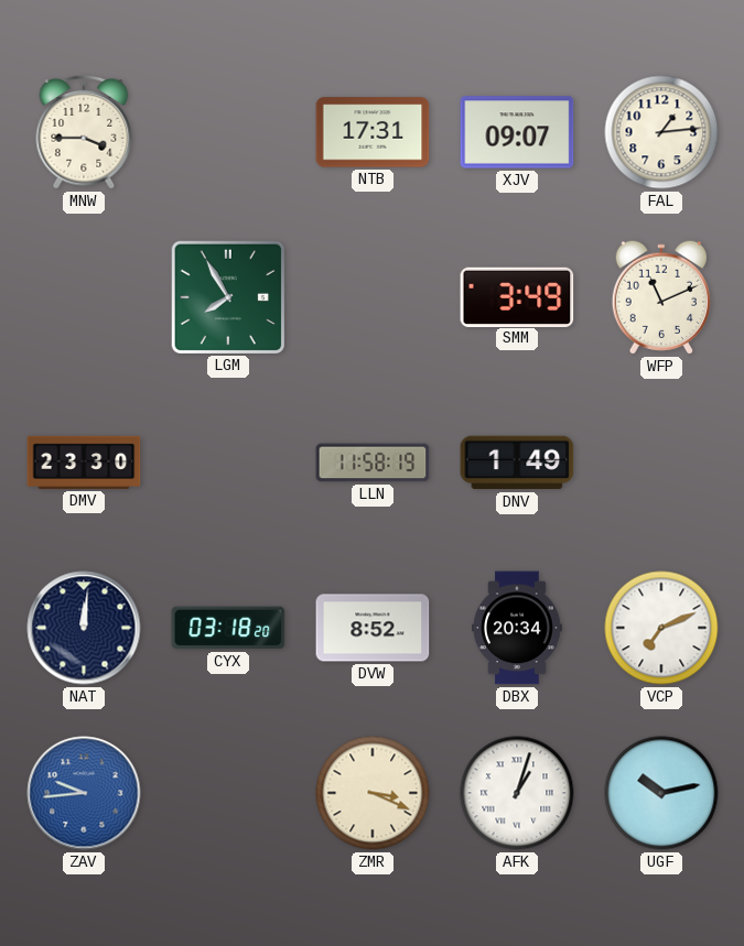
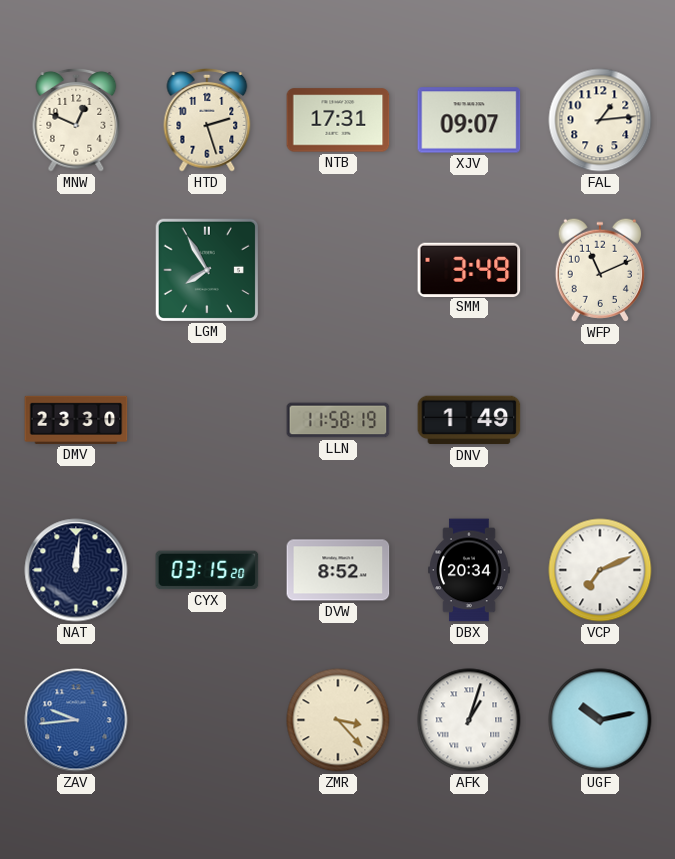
MNW: 3:45 -> 12:49
HTD: none -> 2:27
CYX: 03:18 -> 03:15
ZMR: 3:19 -> 3:23
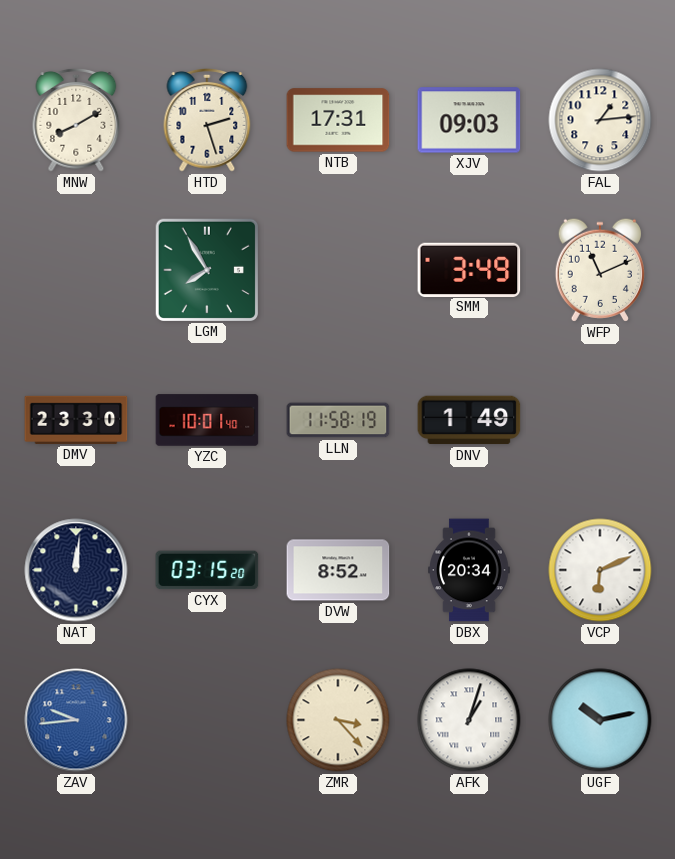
MNW: 12:49 -> 8:10
XJV: 09:07 -> 09:03
YZC: none -> 10:01
VCP: 7:11 -> 6:11
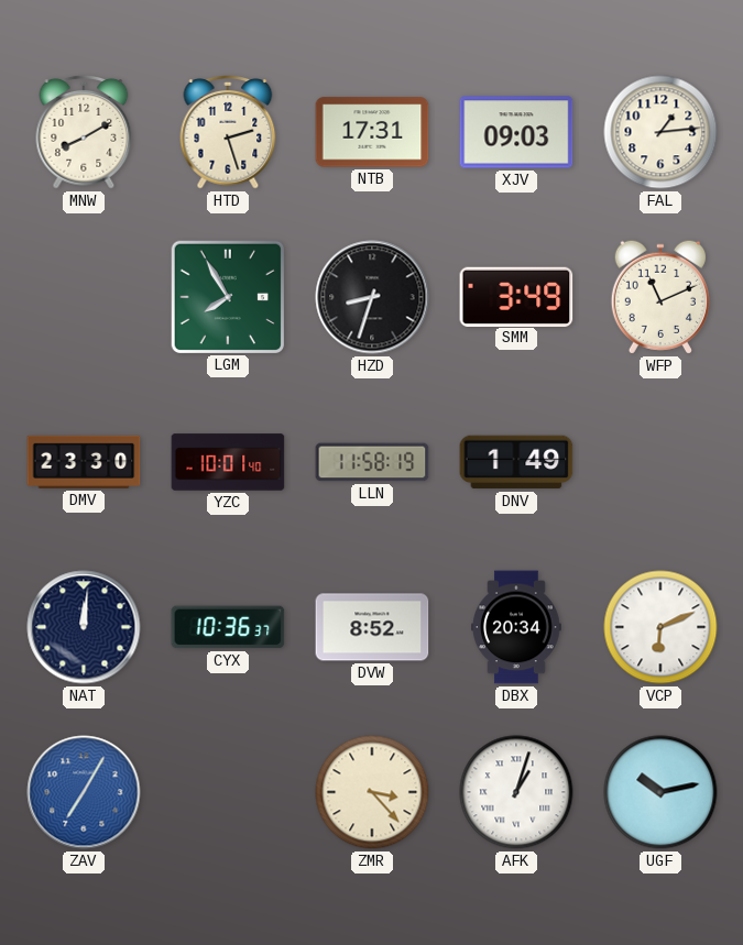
HZD: none -> 8:33
CYX: 03:15 -> 10:36
ZAV: 9:44 -> 7:05
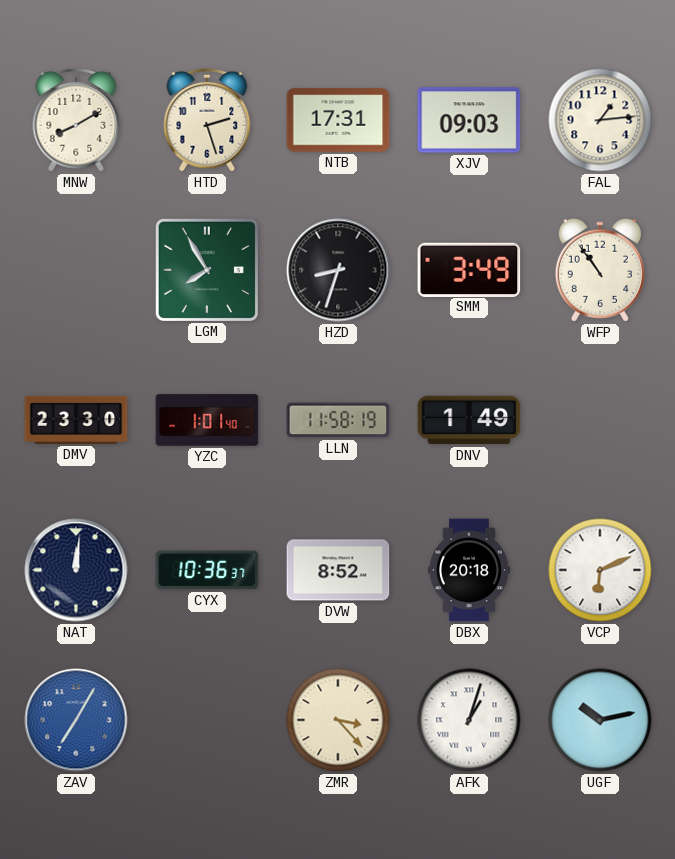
WFP: 11:11 -> 10:54
YZC: 10:01 -> 1:01
DBX: 20:34 -> 20:18
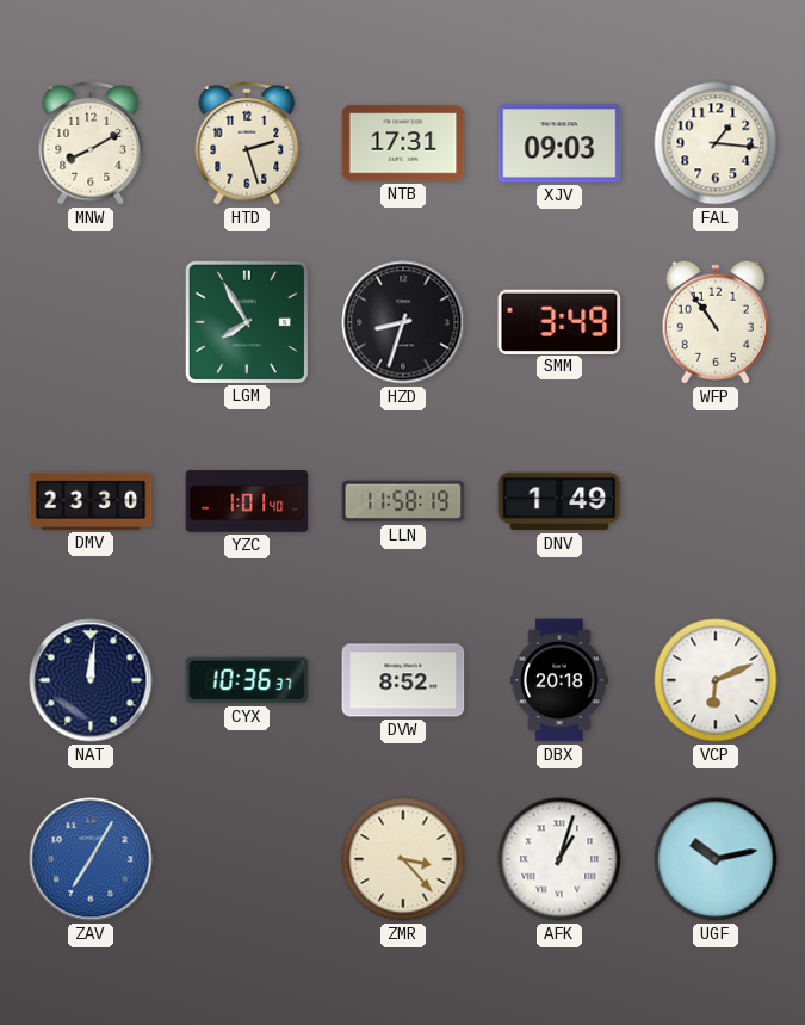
FAL: 1:14 -> 1:16
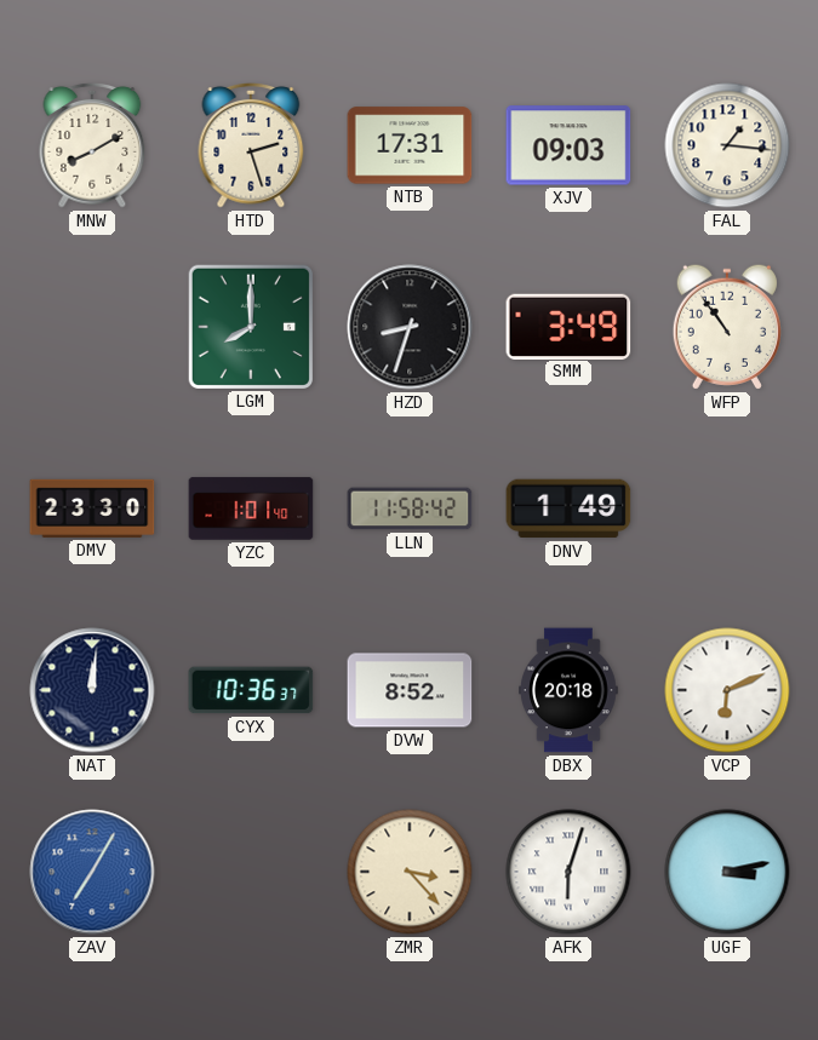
LGM: 7:55 -> 8:00
LLN: 11:58:19 -> 11:58:42
AFK: 1:03 -> 6:03
UGF: 10:13 -> 3:13
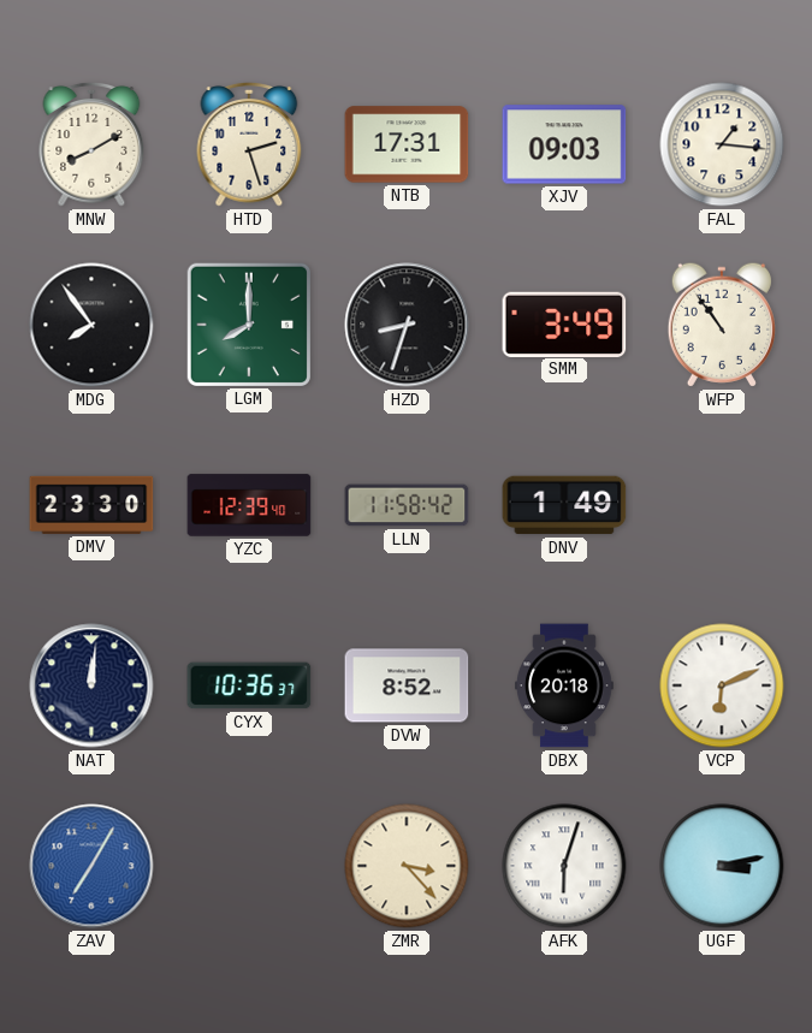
MDG: none -> 7:54
YZC: 1:01 -> 12:39
